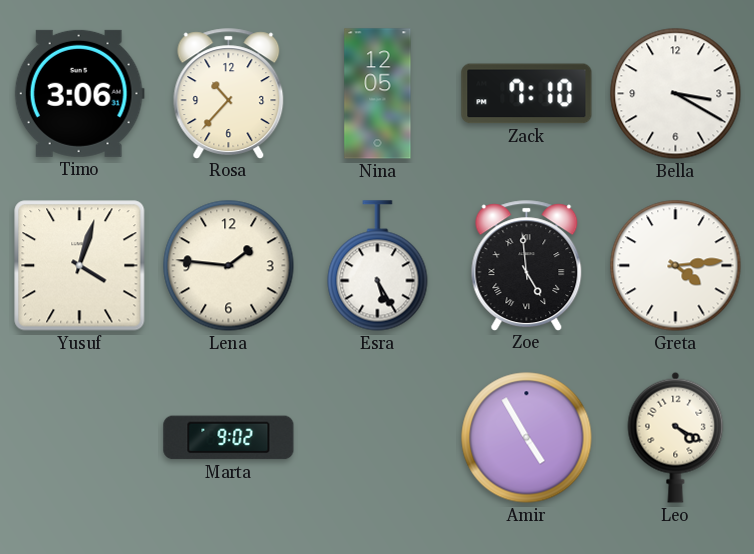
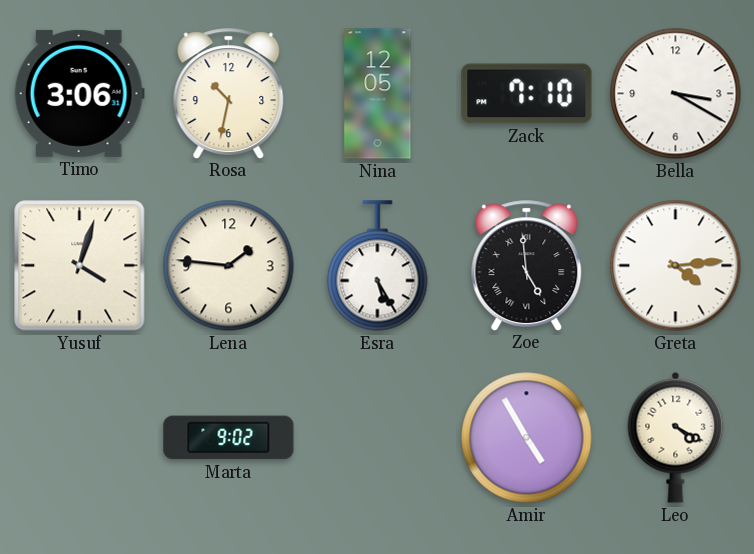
Rosa: 10:37 -> 10:32
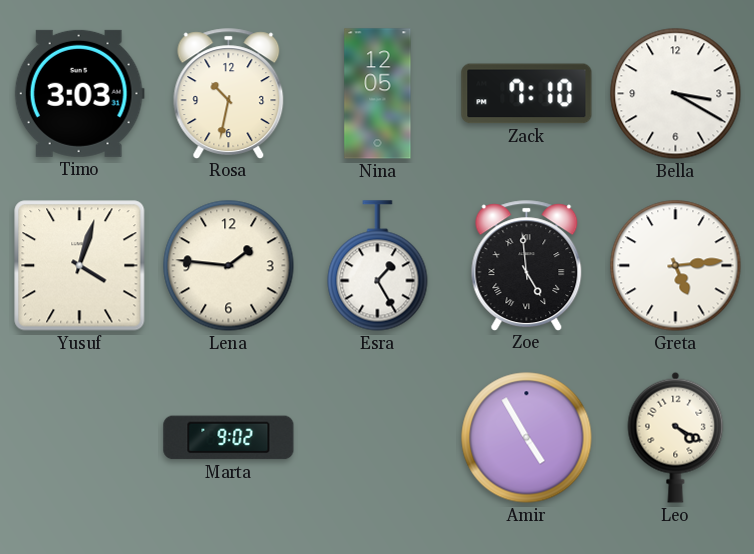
Timo: 3:06 -> 3:03
Esra: 5:25 -> 1:25
Greta: 4:14 -> 5:14
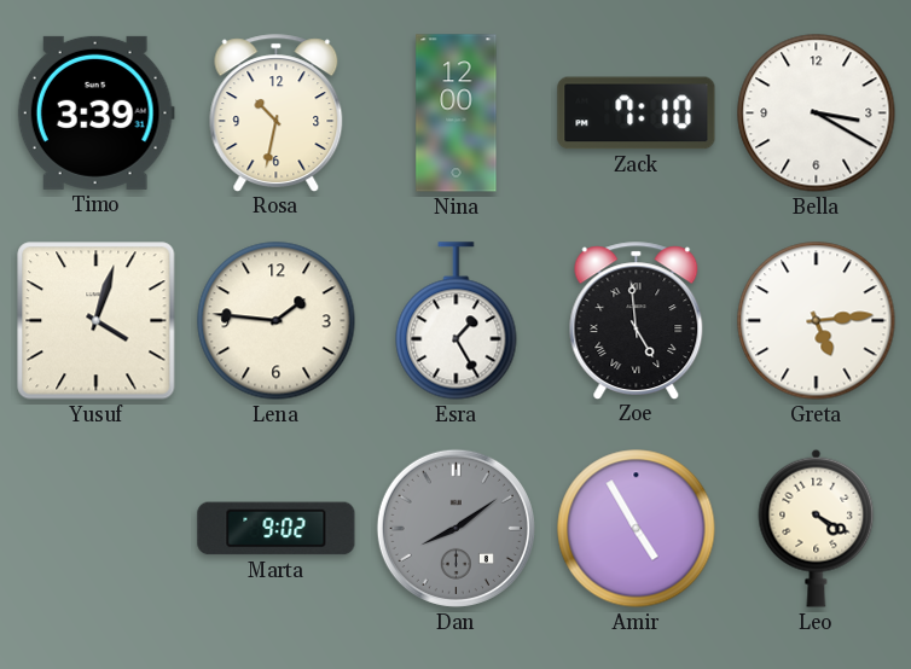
Timo: 3:03 -> 3:39
Nina: 12:05 -> 12:00
Dan: none -> 8:09
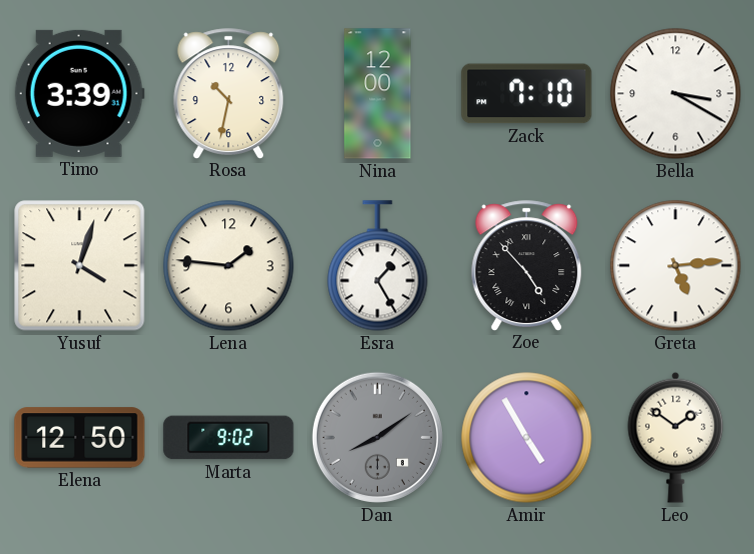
Zoe: 4:59 -> 4:53
Elena: none -> 12:50
Leo: 4:20 -> 1:51
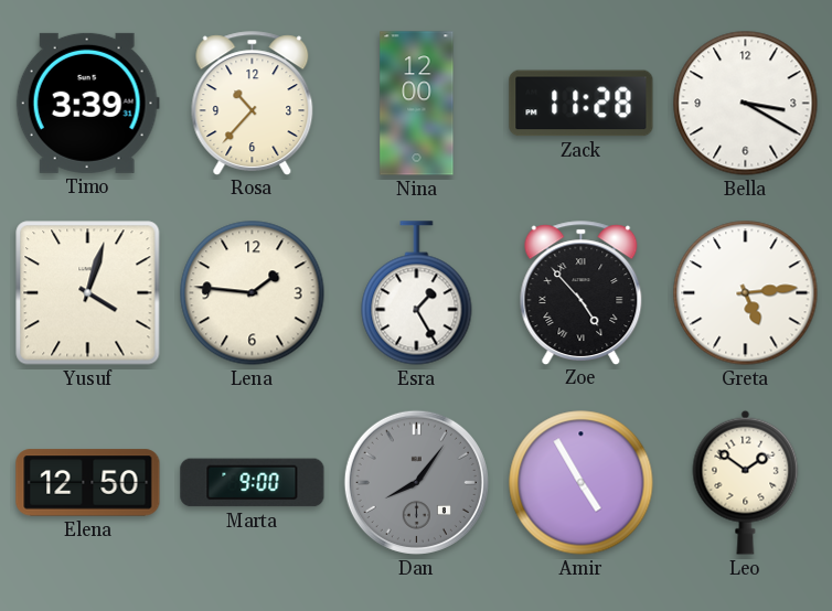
Rosa: 10:32 -> 10:37
Zack: 7:10 -> 11:28
Marta: 9:02 -> 9:00
Dan: 8:09 -> 8:06
